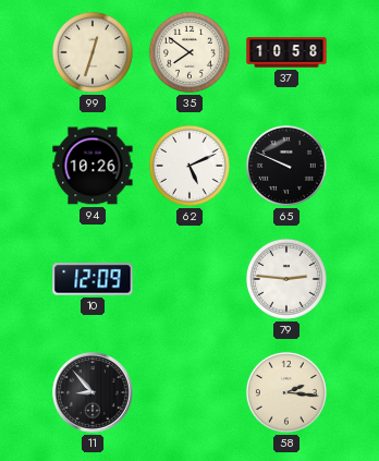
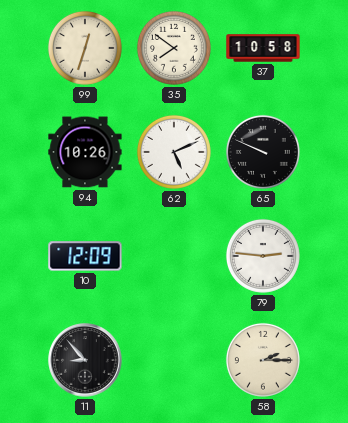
58: 2:16 -> 2:15
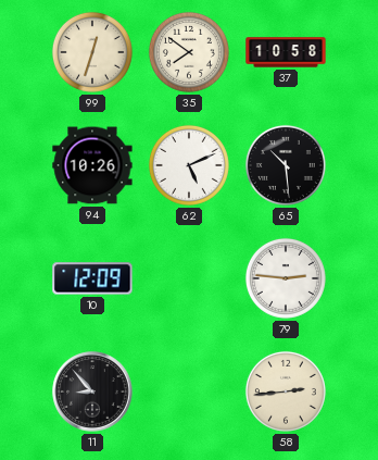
65: 9:49 -> 10:29
58: 2:15 -> 2:44
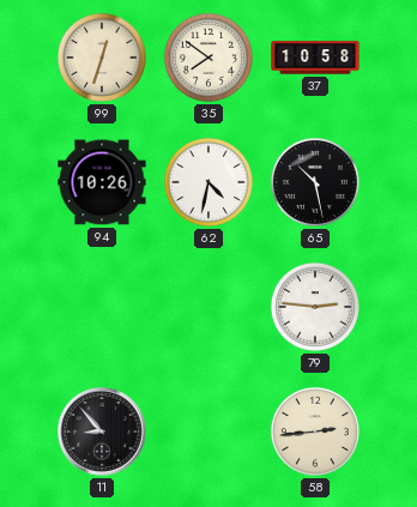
62: 5:11 -> 4:32
65: 10:29 -> 10:28
10: 12:09 -> none
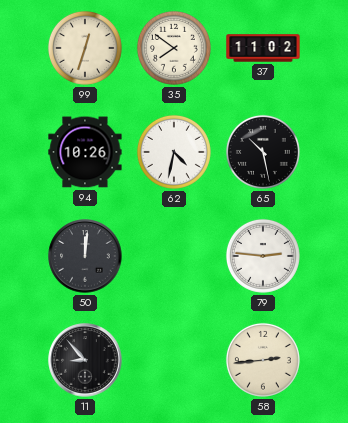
37: 10:58 -> 11:02
50: none -> 12:01
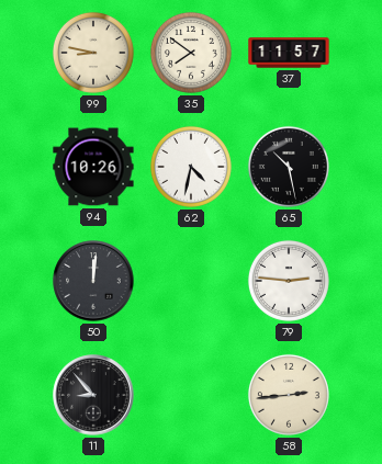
99: 12:33 -> 8:47
37: 11:02 -> 11:57
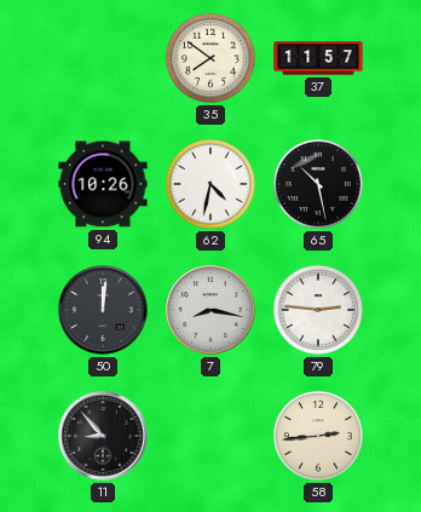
99: 8:47 -> none
7: none -> 8:17
